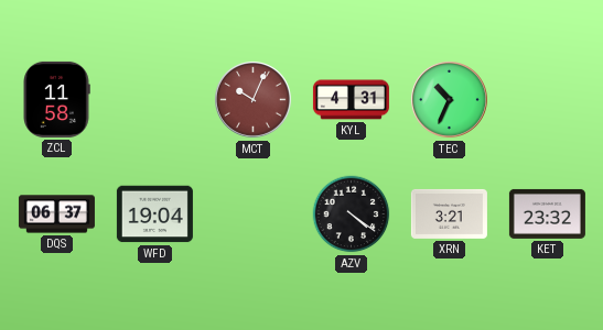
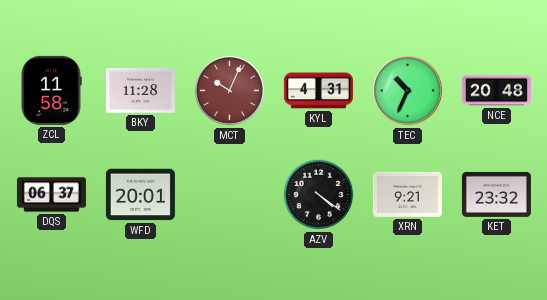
BKY: none -> 11:28
NCE: none -> 20:48
WFD: 19:04 -> 20:01
XRN: 3:21 -> 9:21
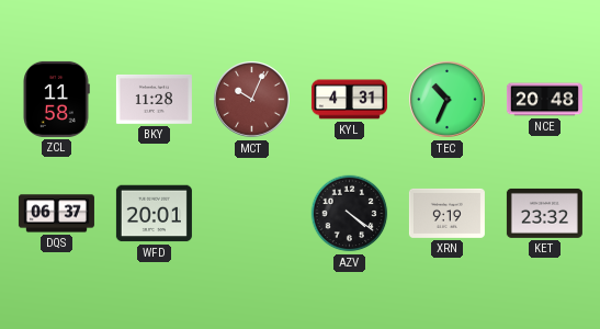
XRN: 9:21 -> 9:19
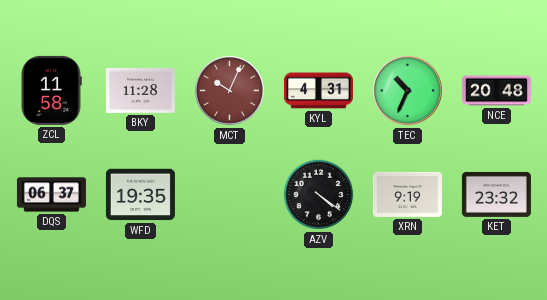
WFD: 20:01 -> 19:35
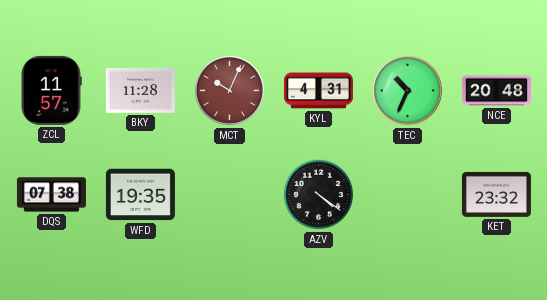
ZCL: 11:58 -> 11:57
DQS: 06:37 -> 07:38
XRN: 9:19 -> none
